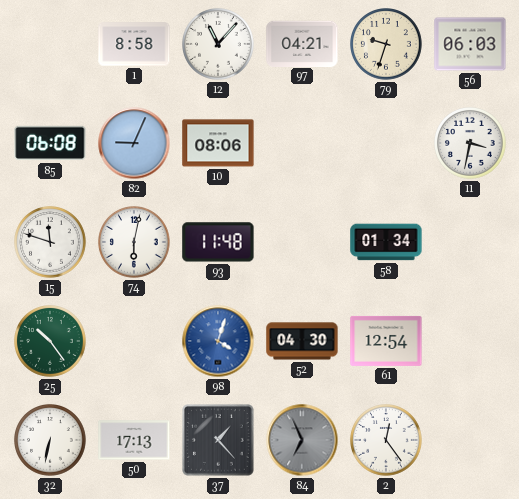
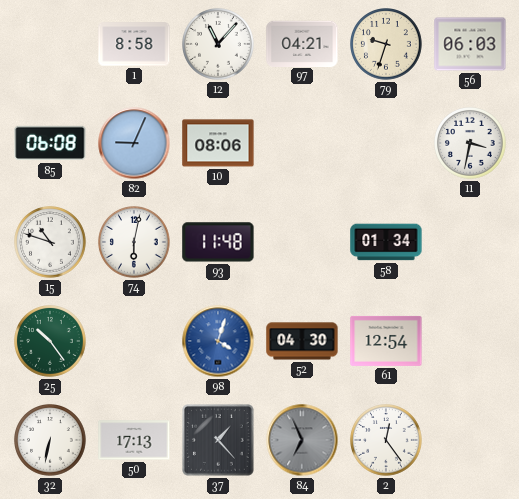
15: 11:48 -> 10:48
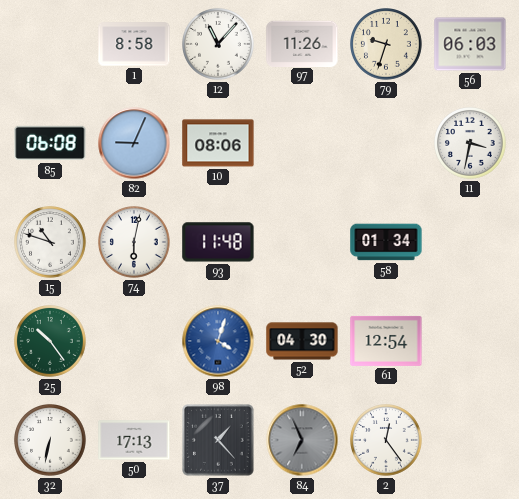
97: 04:21 -> 11:26
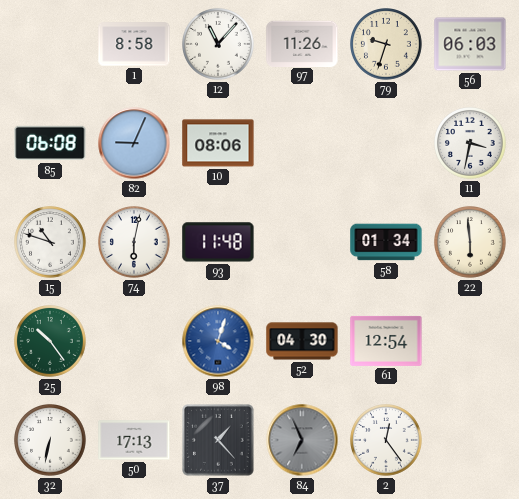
22: none -> 5:59
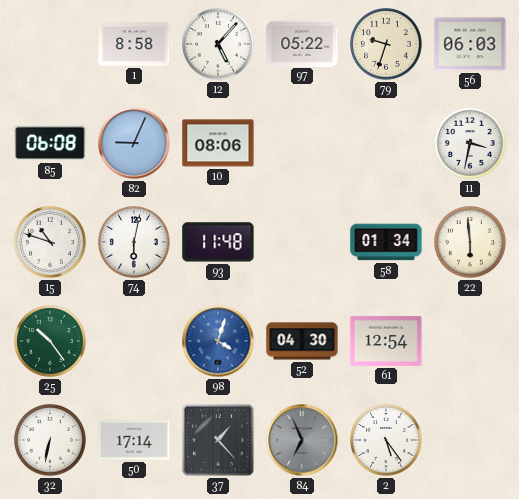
12: 11:07 -> 5:07
97: 11:26 -> 05:22
50: 17:13 -> 17:14
2: 12:24 -> 5:24
